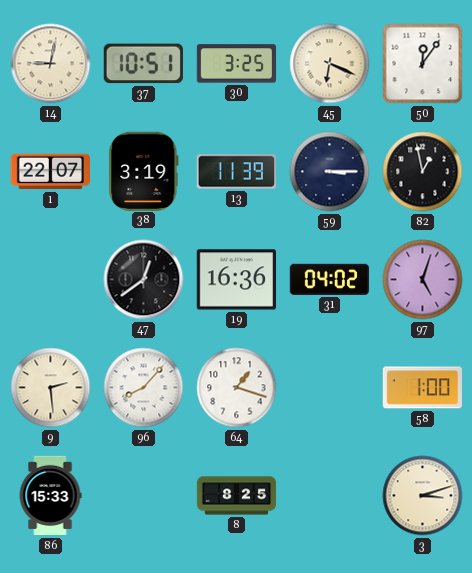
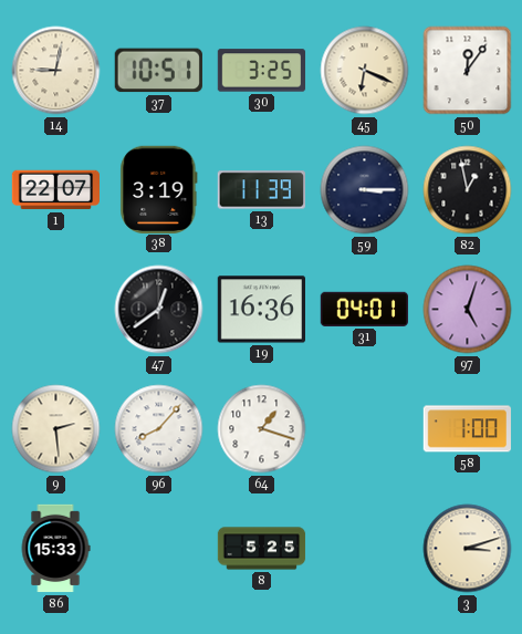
31: 04:02 -> 04:01
8: 8:25 -> 5:25
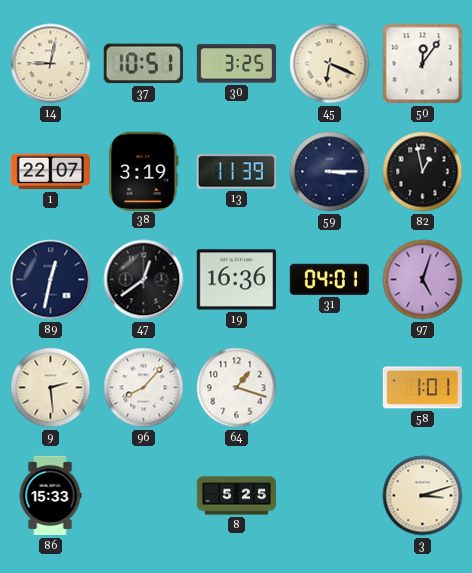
89: none -> 12:32
58: 1:00 -> 1:01
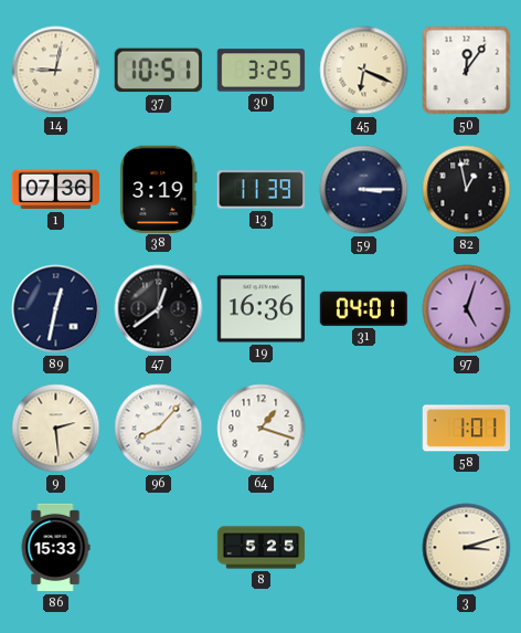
1: 22:07 -> 07:36
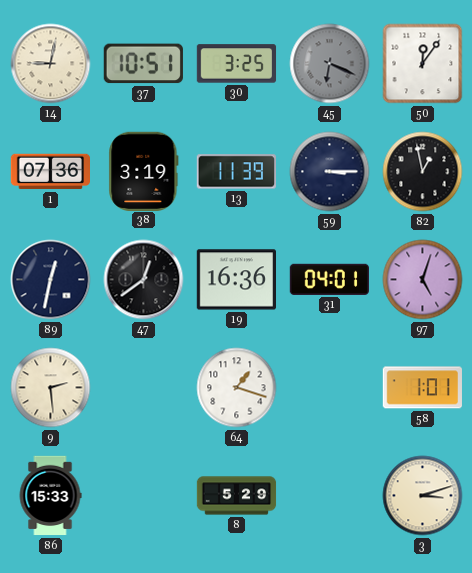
45 dial: cream -> grey
96: 8:07 -> none
8: 5:25 -> 5:29
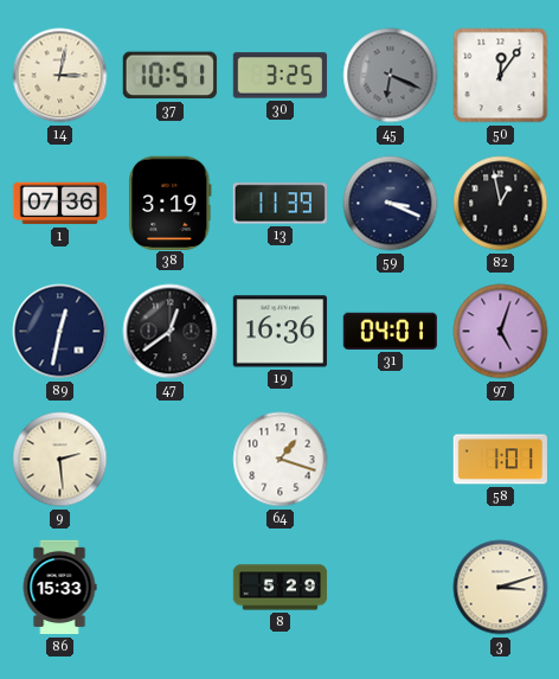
14: 9:02 -> 3:02
59: 3:15 -> 3:19
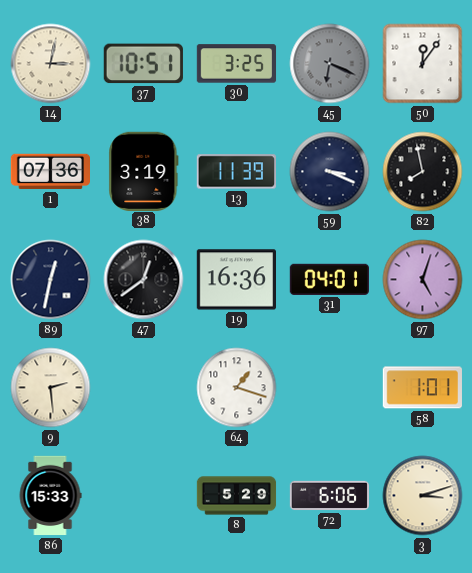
82: 12:58 -> 7:58
72: none -> 6:06
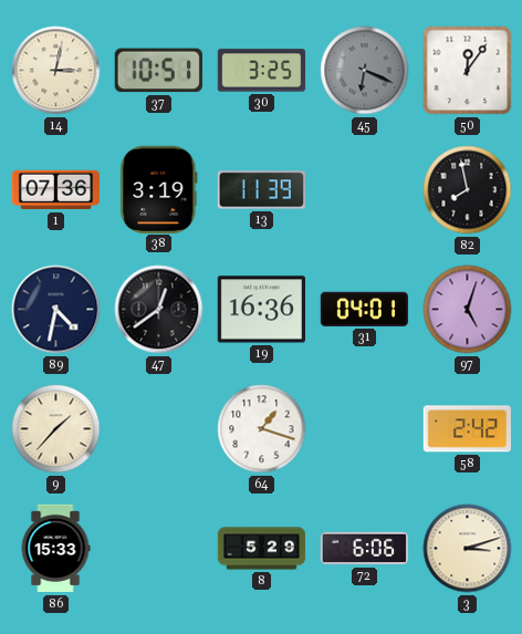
59: 3:19 -> none
89: 12:32 -> 4:32
9: 2:29 -> 1:37
58: 1:01 -> 2:42
